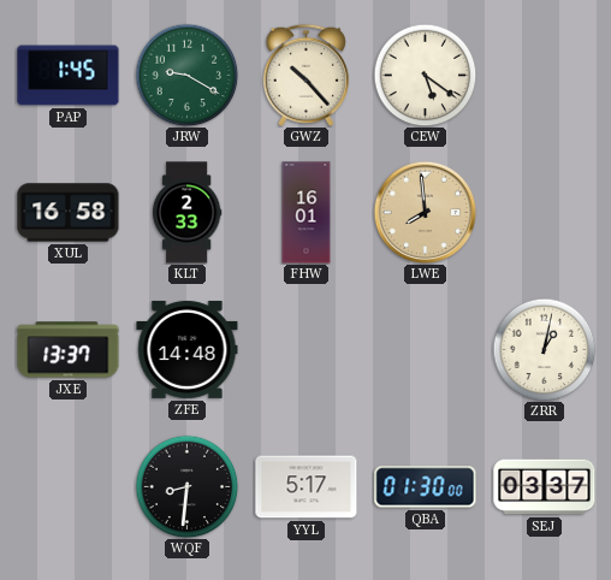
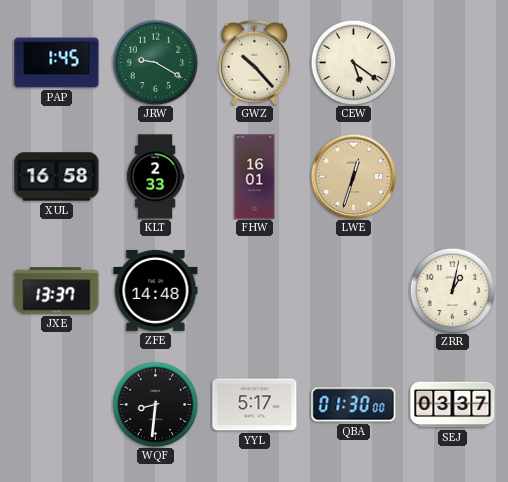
LWE: 7:59 -> 12:33
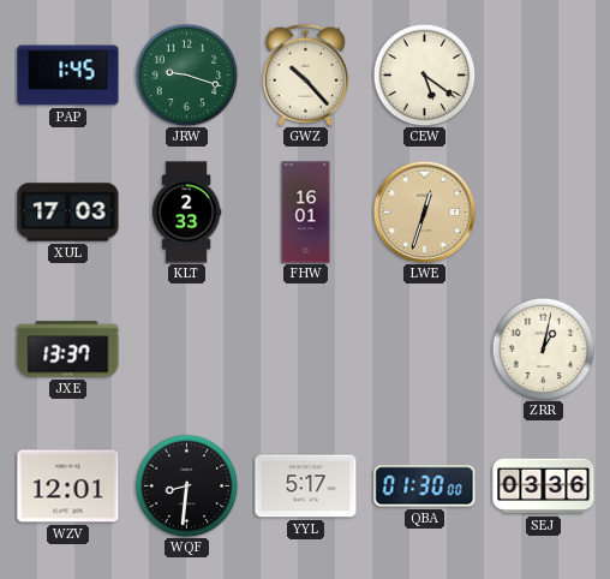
JRW: 9:20 -> 9:18
XUL: 16:58 -> 17:03
ZFE: 14:48 -> none
WZV: none -> 12:01
SEJ: 03:37 -> 03:36
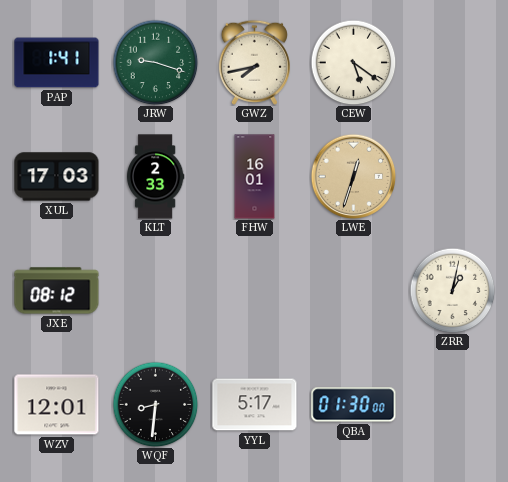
PAP: 1:45 -> 1:41
GWZ: 10:23 -> 7:43
JXE: 13:37 -> 08:12
SEJ: 03:36 -> none
